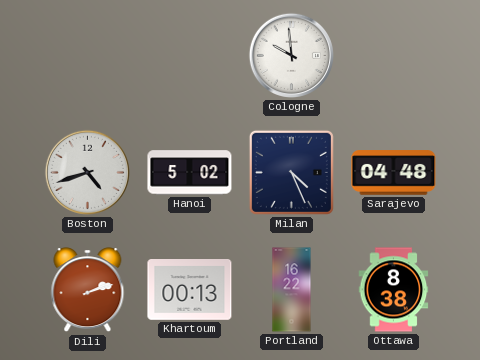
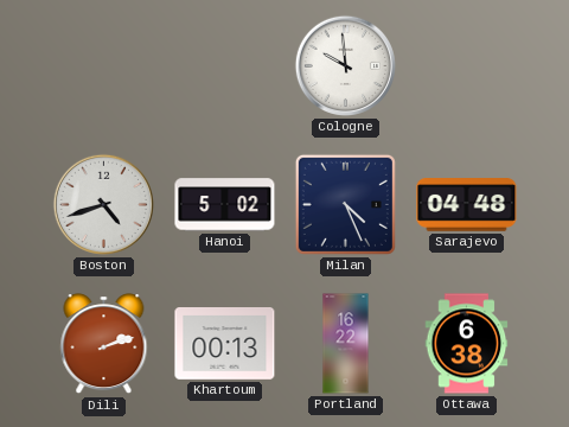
Ottawa: 8:38 -> 6:38
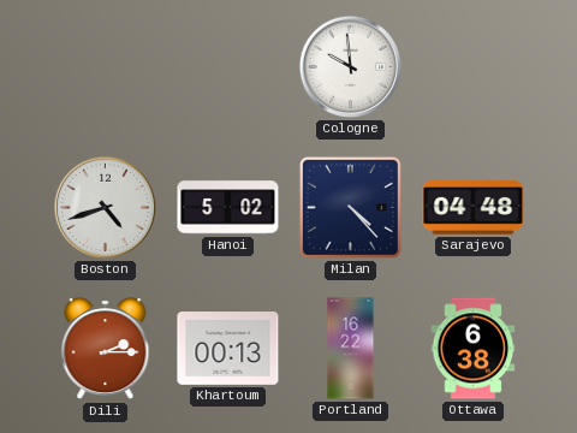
Milan: 4:26 -> 4:23
Dili: 2:12 -> 2:15
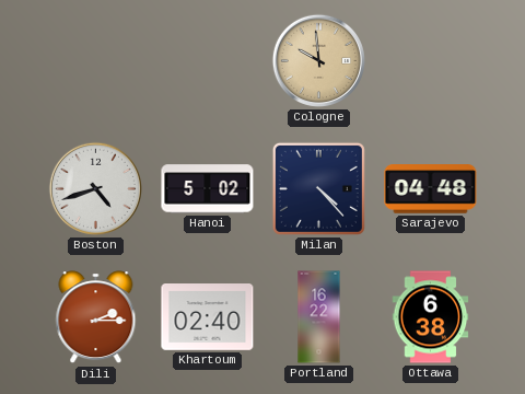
Cologne dial: white -> champagne
Khartoum: 00:13 -> 02:40
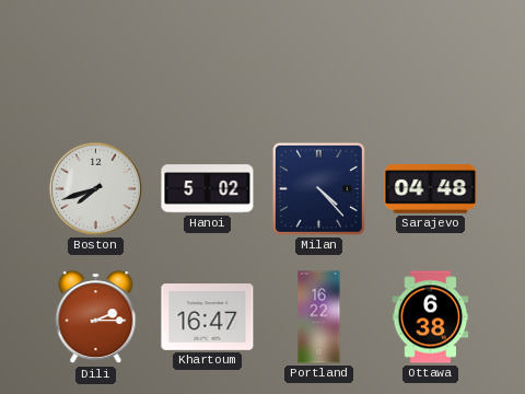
Cologne: 9:59 -> none
Boston: 4:42 -> 7:42
Khartoum: 02:40 -> 16:47
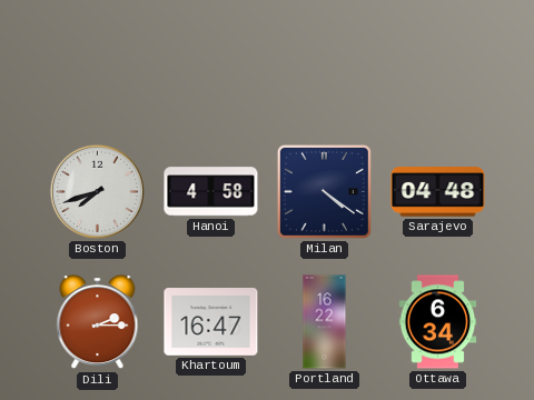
Hanoi: 5:02 -> 4:58
Milan: 4:23 -> 4:21
Ottawa: 6:38 -> 6:34
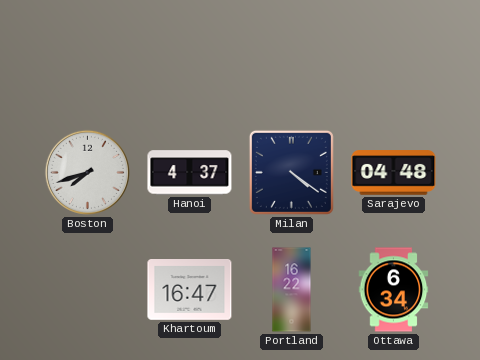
Hanoi: 4:58 -> 4:37
Dili: 2:15 -> none
